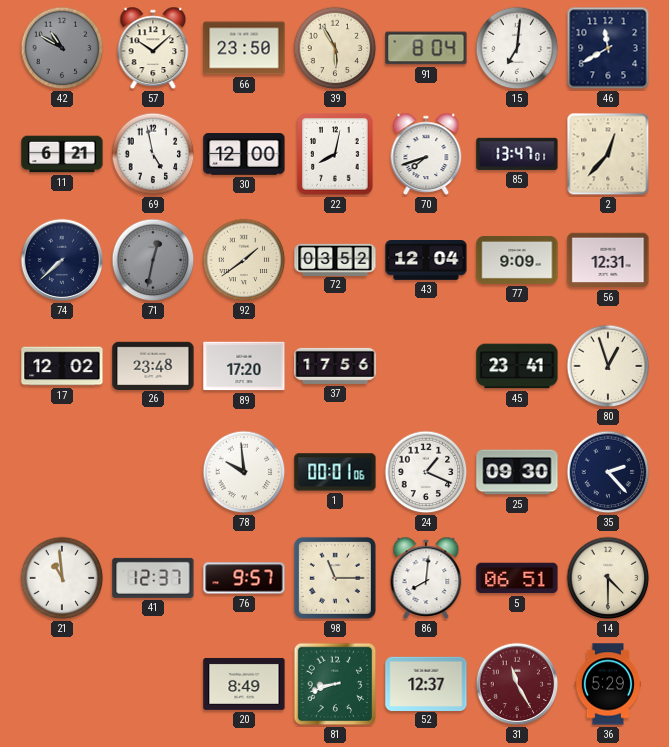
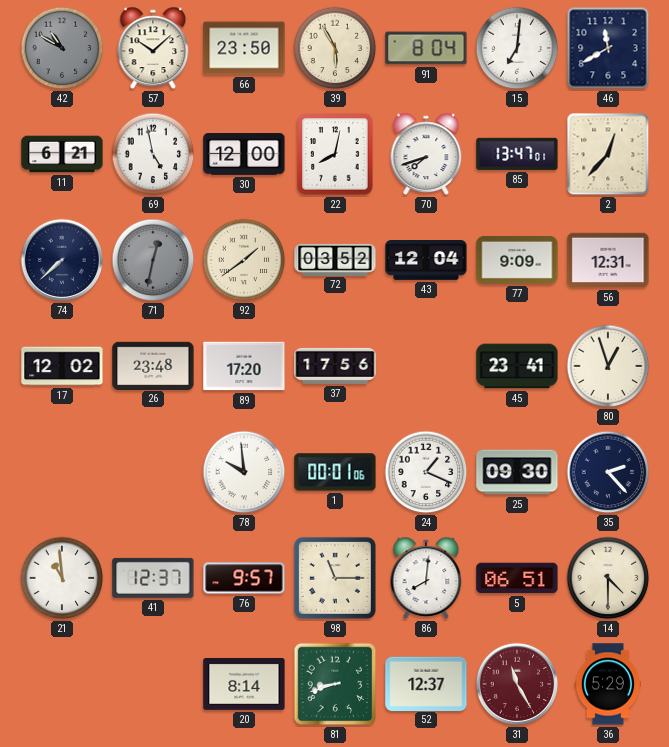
20: 8:49 -> 8:14
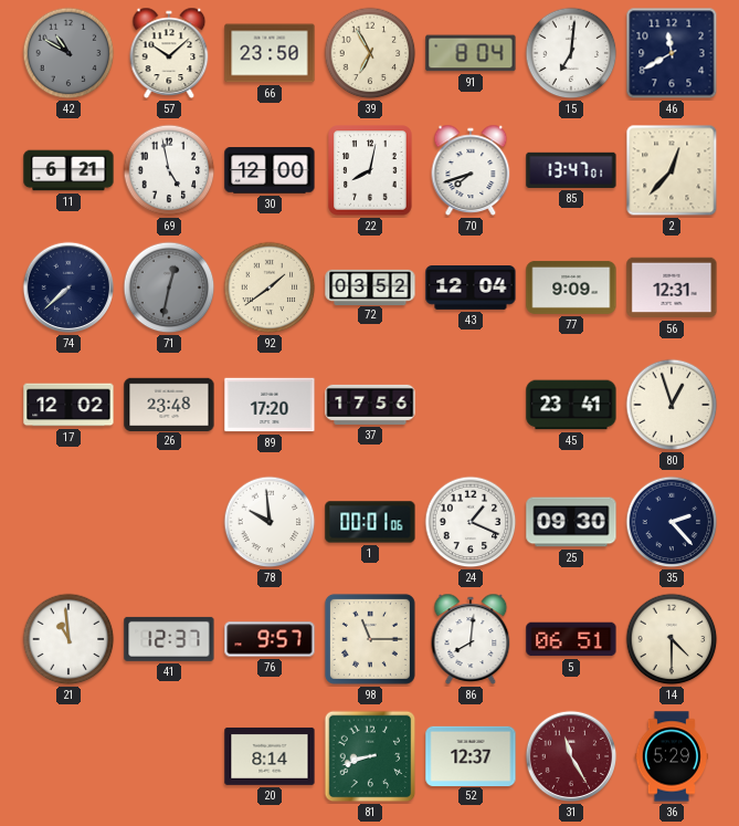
39: 5:55 -> 6:55
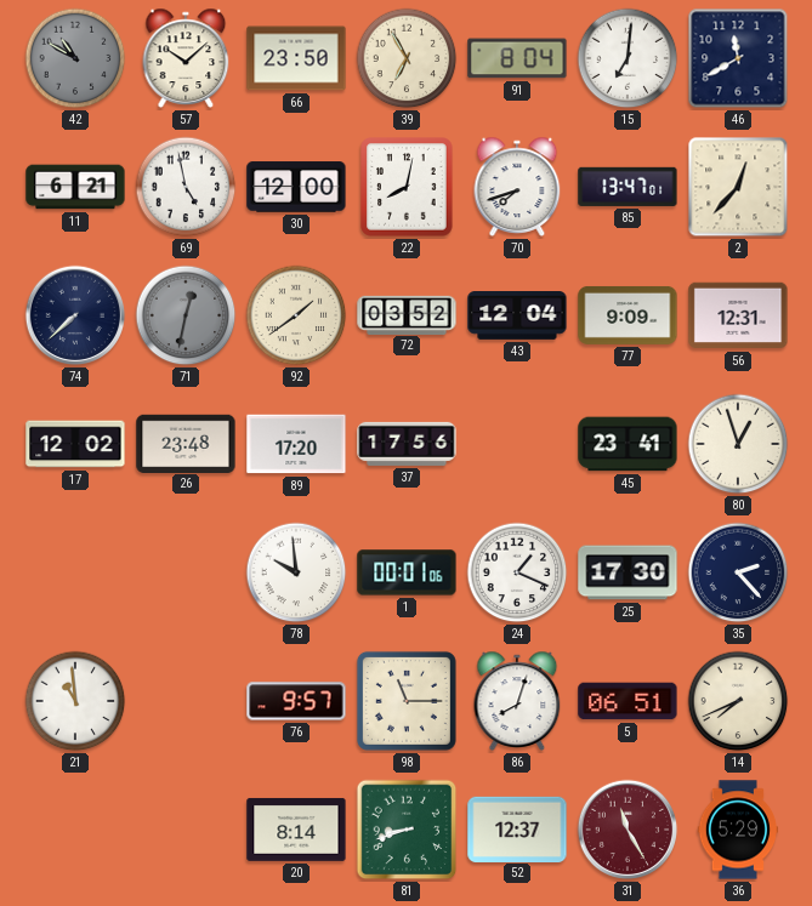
25: 09:30 -> 17:30
41: 12:37 -> none
86: 8:01 -> 8:03
14: 4:30 -> 7:41
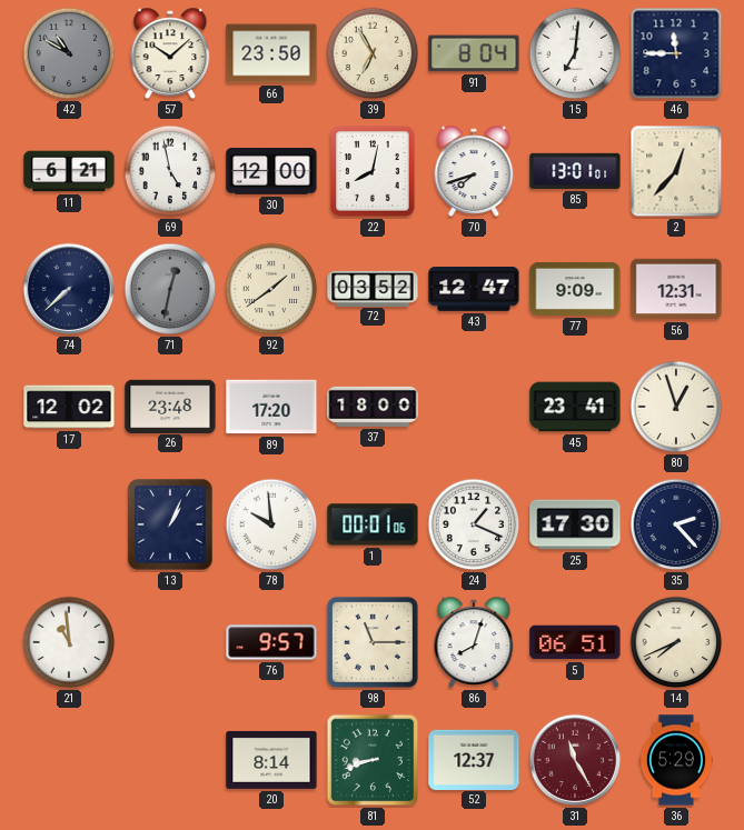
46: 11:40 -> 11:45
85: 13:47 -> 13:01
43: 12:04 -> 12:47
37: 17:56 -> 18:00
13: none -> 1:04
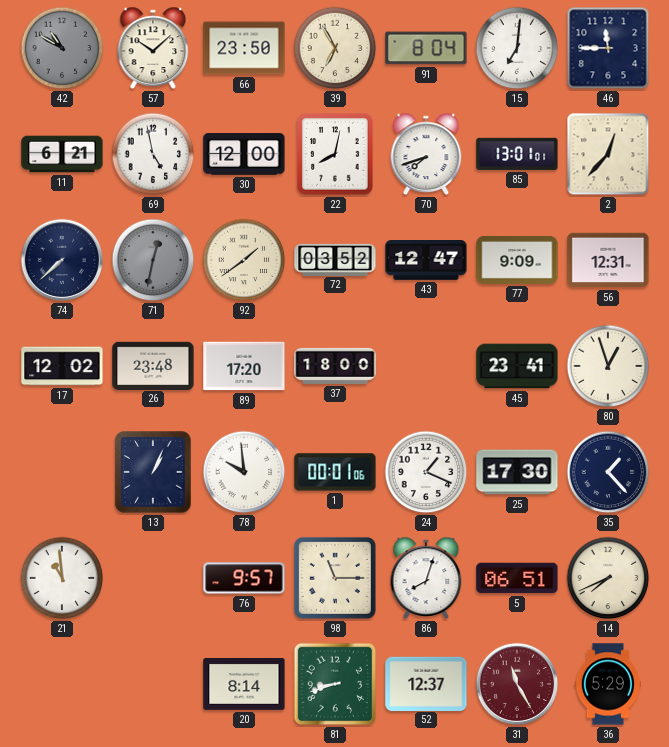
35: 2:23 -> 1:23
